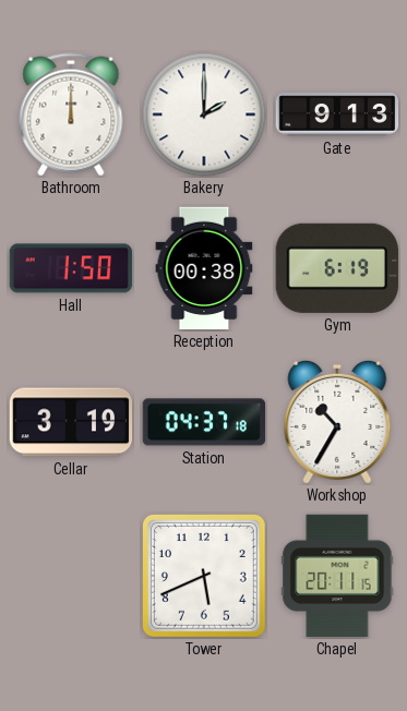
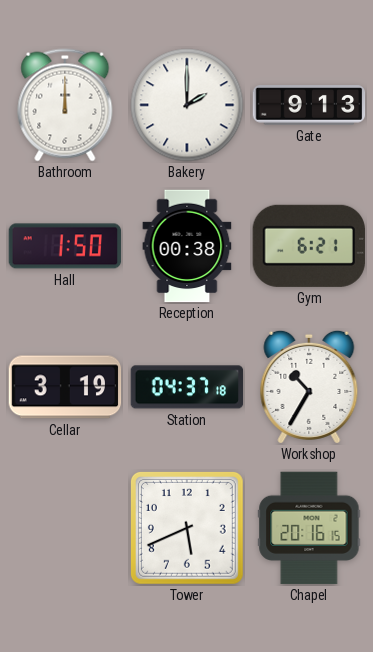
Gym: 6:19 -> 6:21
Chapel: 20:11 -> 20:16
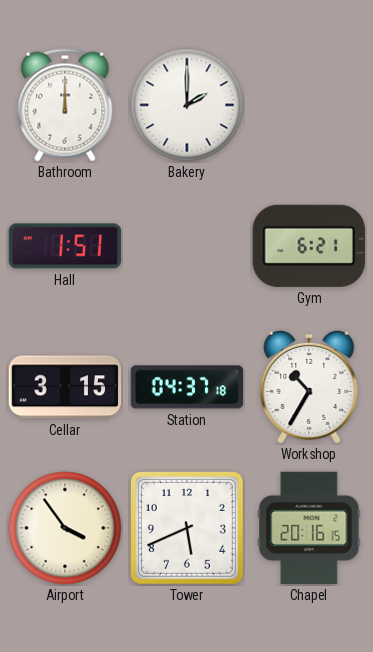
Gate: 9:13 -> none
Hall: 1:50 -> 1:51
Reception: 00:38 -> none
Cellar: 3:19 -> 3:15
Airport: none -> 3:54
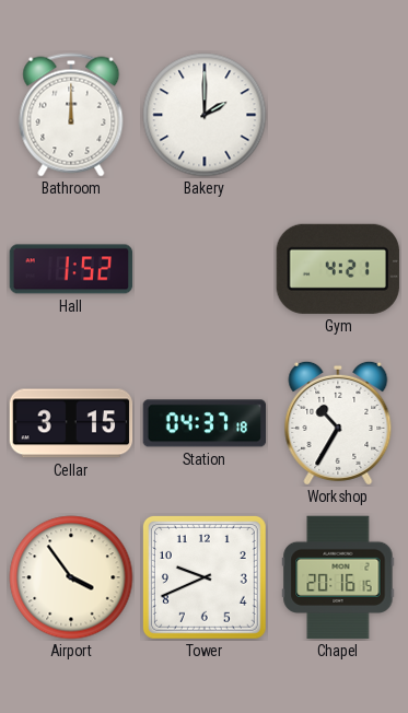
Hall: 1:51 -> 1:52
Gym: 6:21 -> 4:21
Tower: 5:41 -> 9:41
